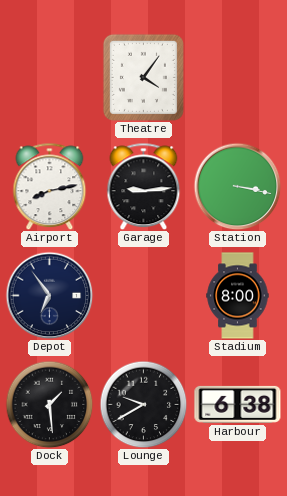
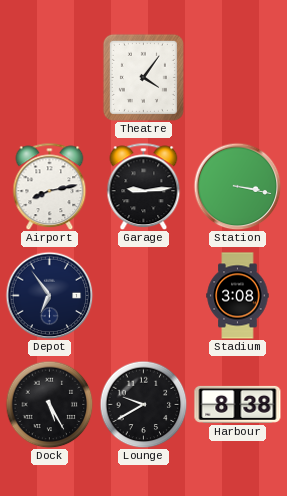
Stadium: 8:00 -> 3:08
Dock: 1:29 -> 5:25
Harbour: 6:38 -> 8:38
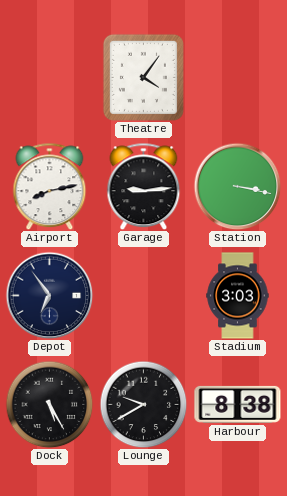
Stadium: 3:08 -> 3:03
